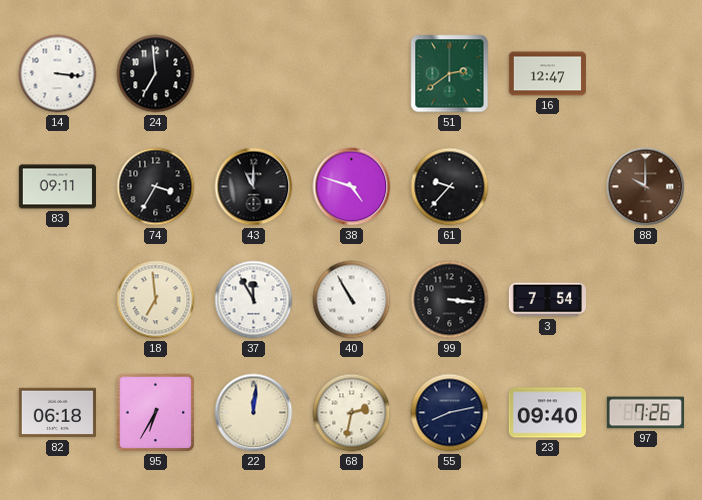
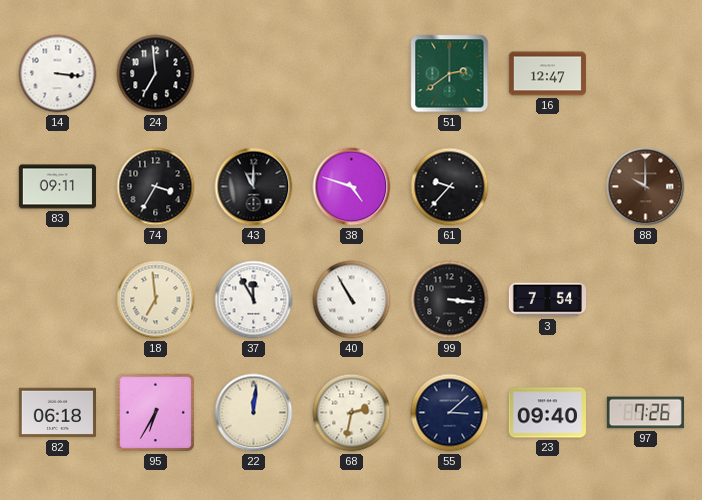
55: 8:13 -> 3:08
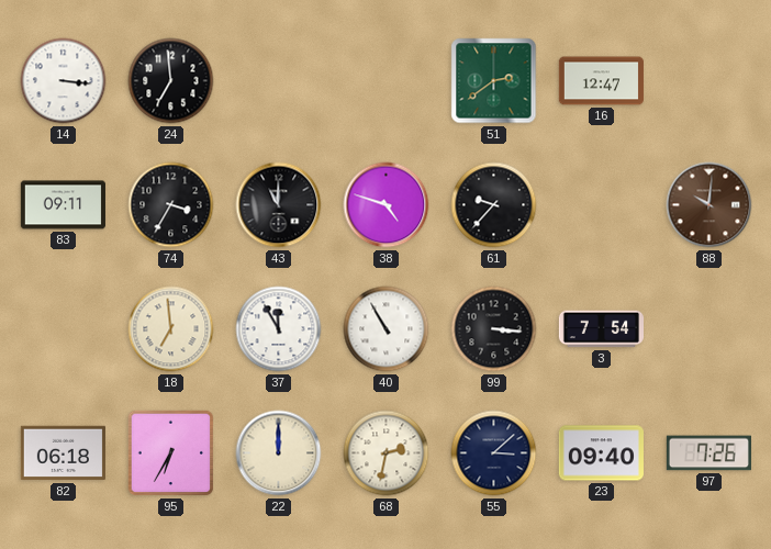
88: 10:00 -> 10:01
22: 12:01 -> 12:00
